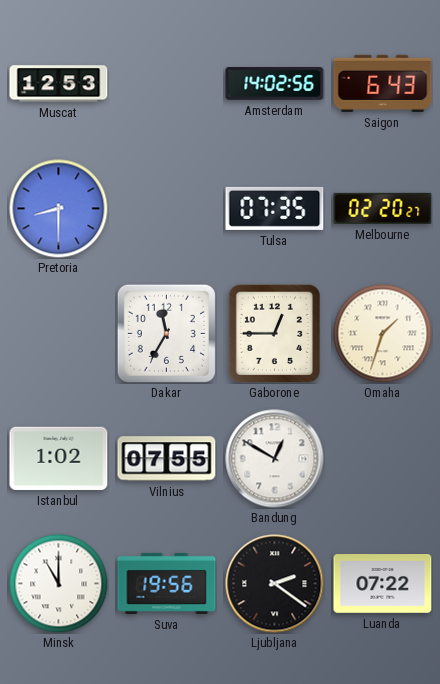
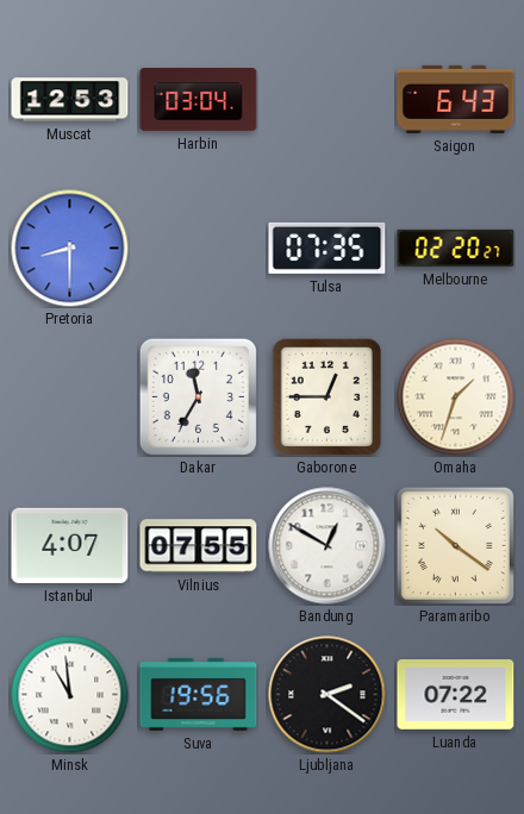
Harbin: none -> 03:04
Amsterdam: 14:02 -> none
Istanbul: 1:02 -> 4:07
Paramaribo: none -> 10:21
Minsk: 11:00 -> 10:59
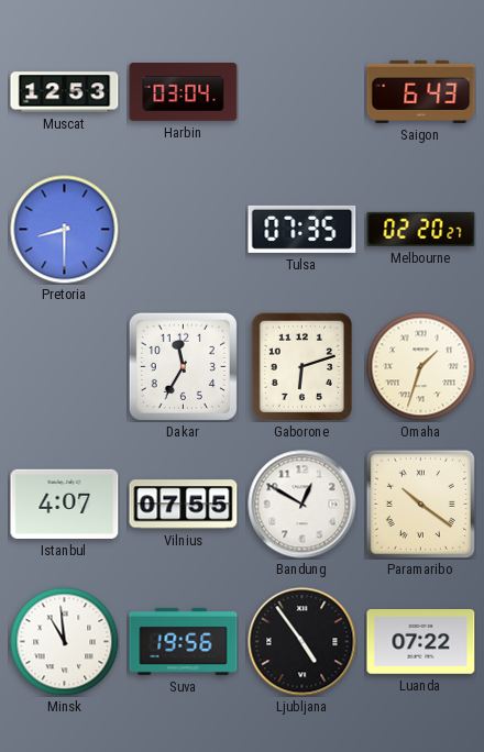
Gaborone: 12:45 -> 6:12
Ljubljana: 2:21 -> 4:54
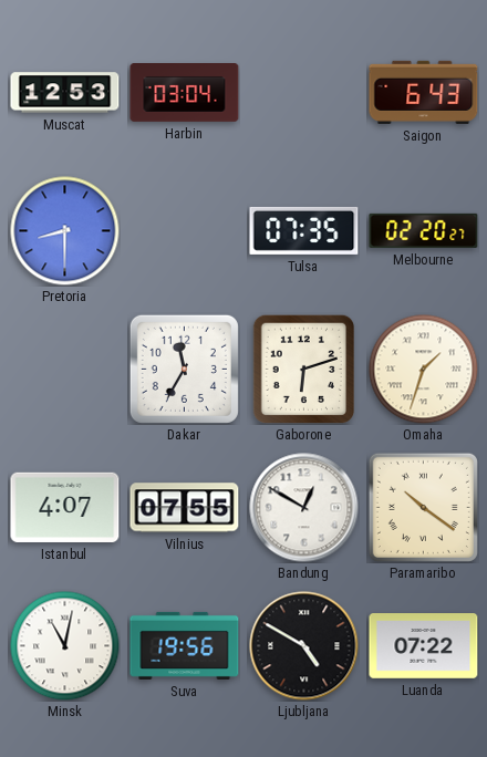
Minsk: 10:59 -> 11:02
Ljubljana: 4:54 -> 4:50
